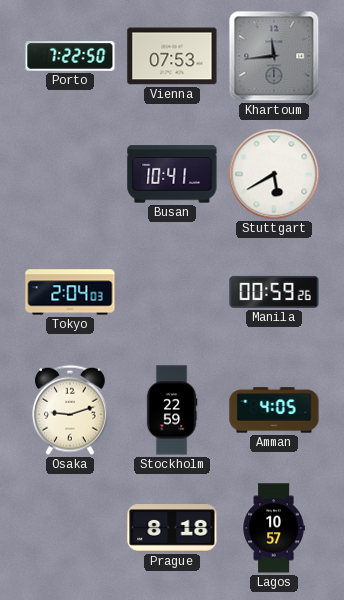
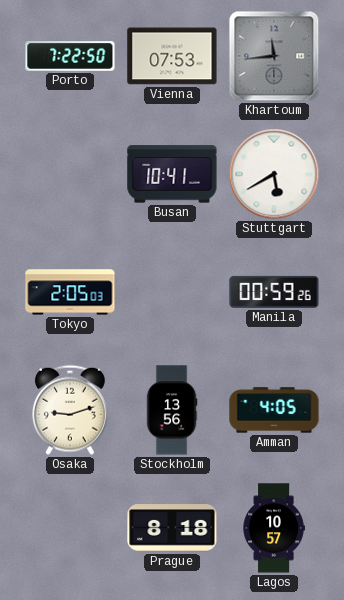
Tokyo: 2:04 -> 2:05
Stockholm: 22:59 -> 13:56
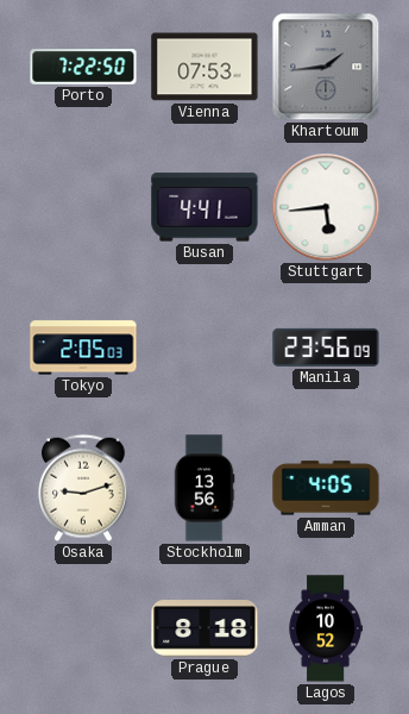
Khartoum: 11:44 -> 1:44
Busan: 10:41 -> 4:41
Stuttgart: 5:40 -> 5:44
Manila: 00:59 -> 23:56
Lagos: 10:57 -> 10:52
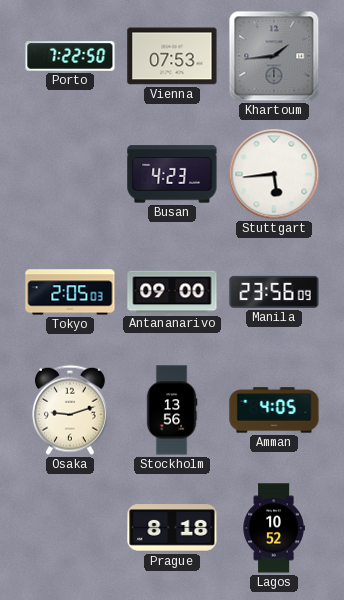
Busan: 4:41 -> 4:23
Antananarivo: none -> 09:00
